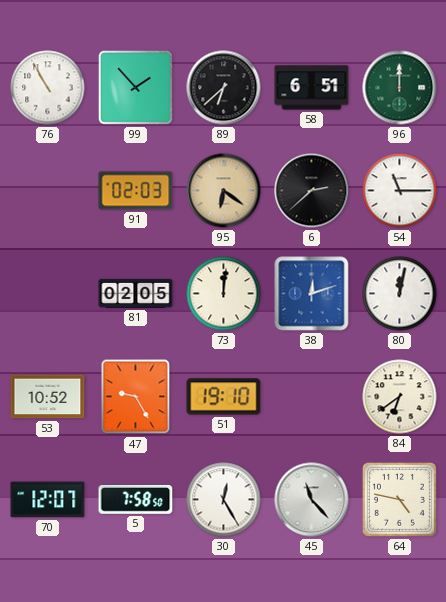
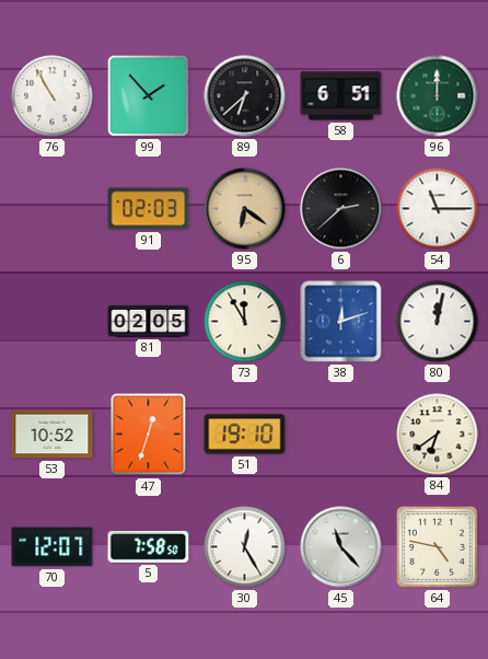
73: 12:01 -> 11:55
47: 9:25 -> 12:33
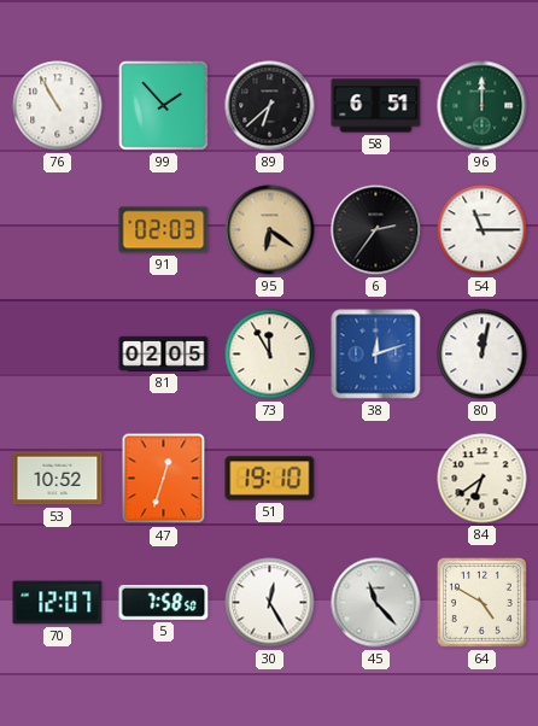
6: 2:38 -> 2:36
64: 4:47 -> 4:50
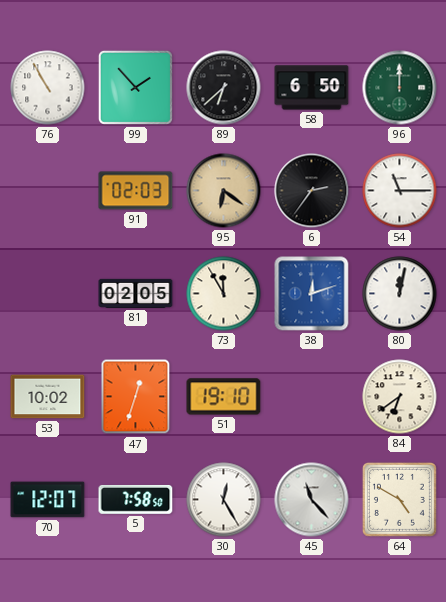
58: 6:51 -> 6:50
53: 10:52 -> 10:02
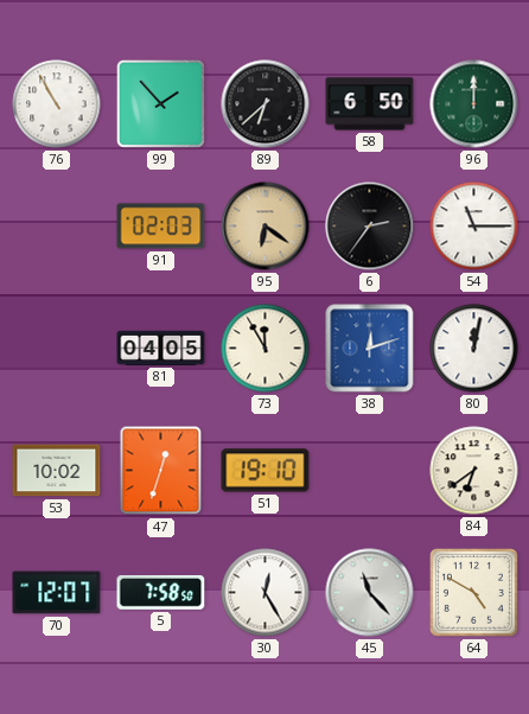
81: 02:05 -> 04:05
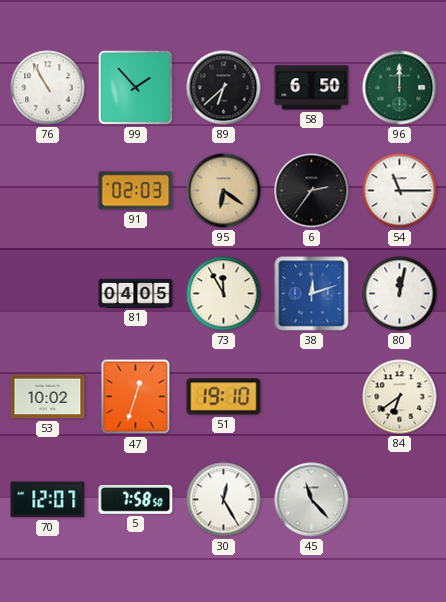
64: 4:50 -> none
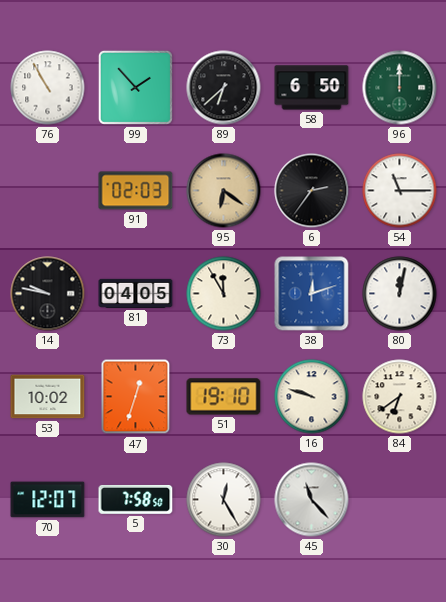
14: none -> 9:47
16: none -> 9:48
